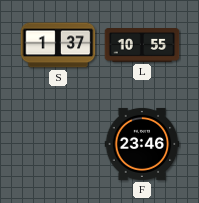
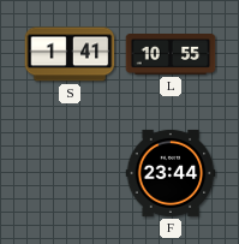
S: 1:37 -> 1:41
F: 23:46 -> 23:44
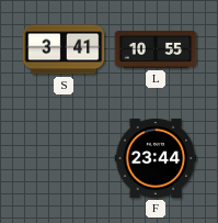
S: 1:41 -> 3:41
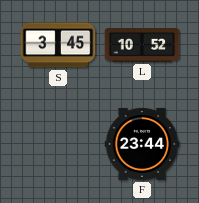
S: 3:41 -> 3:45
L: 10:55 -> 10:52
